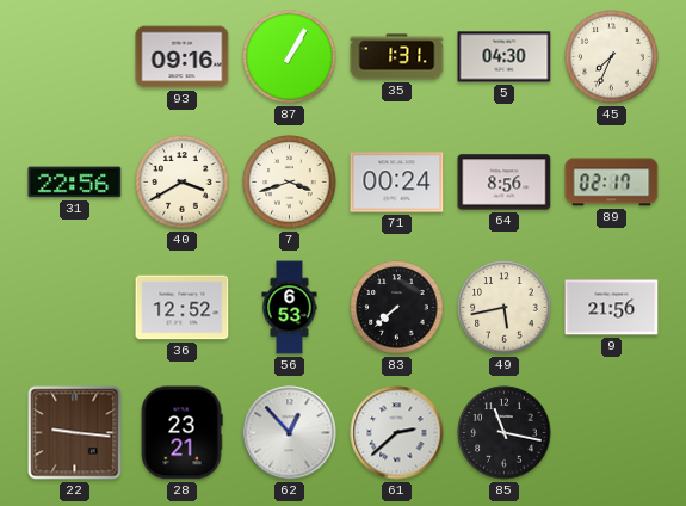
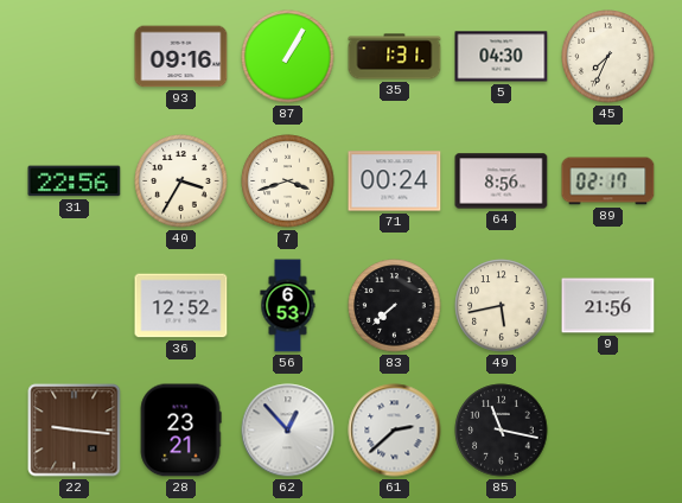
40: 3:40 -> 3:35
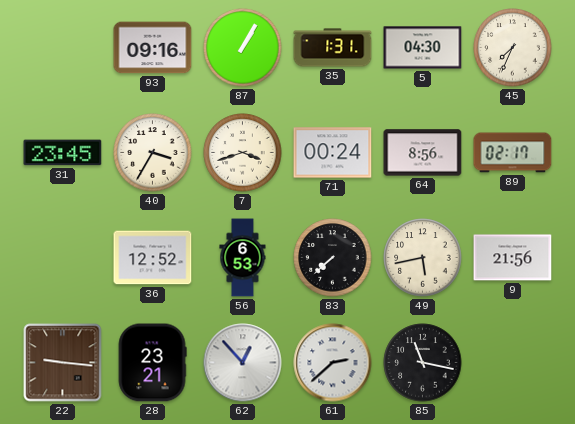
31: 22:56 -> 23:45
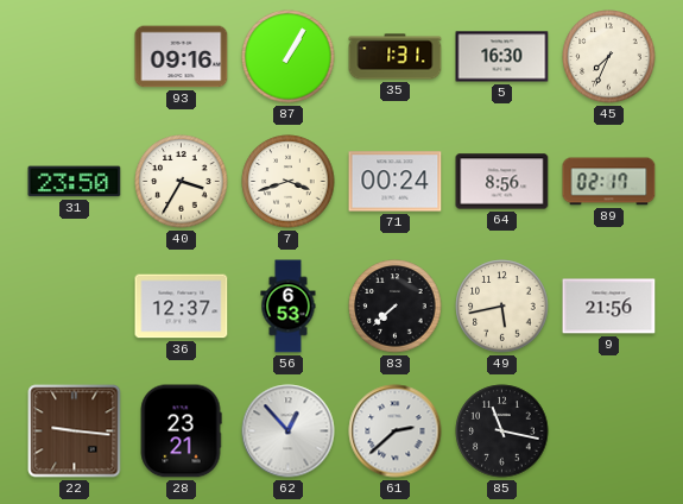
5: 04:30 -> 16:30
31: 23:45 -> 23:50
36: 12:52 -> 12:37
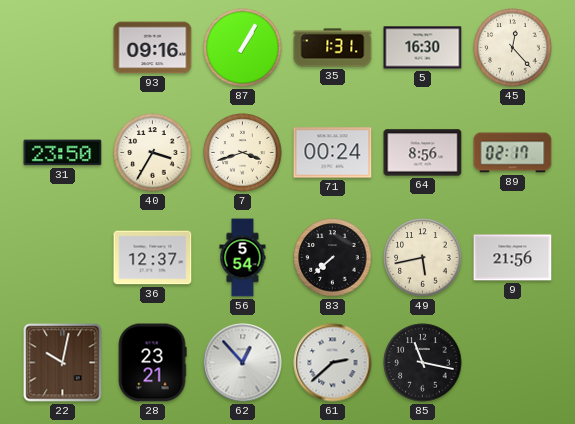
45: 7:34 -> 12:23
56: 6:53 -> 5:54
22: 9:16 -> 10:02
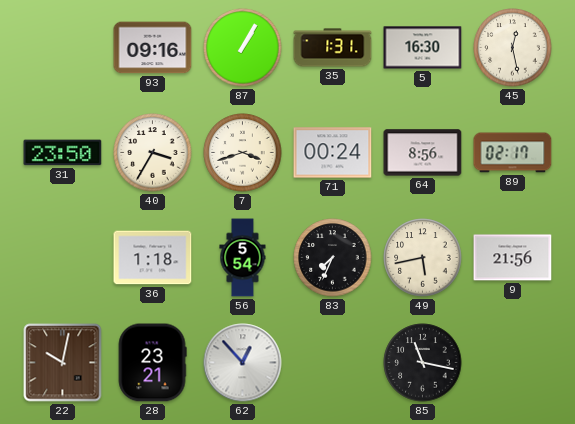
45: 12:23 -> 12:28
36: 12:37 -> 1:18
83: 7:38 -> 7:34
61: 2:38 -> none
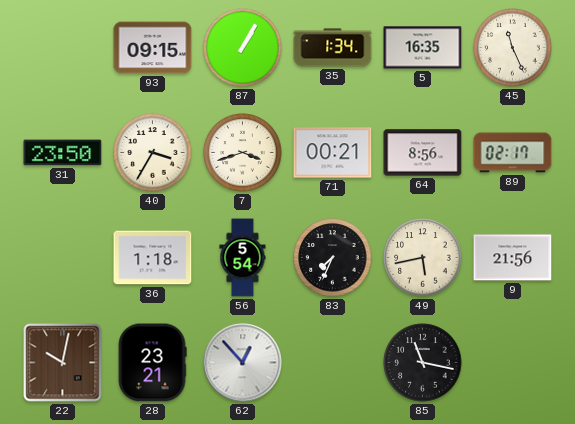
93: 09:16 -> 09:15
35: 1:31 -> 1:34
5: 16:30 -> 16:35
45: 12:28 -> 11:26
71: 00:24 -> 00:21
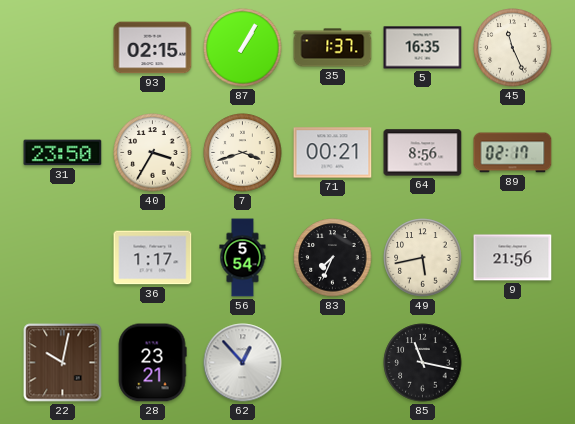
93: 09:15 -> 02:15
35: 1:34 -> 1:37
36: 1:18 -> 1:17
